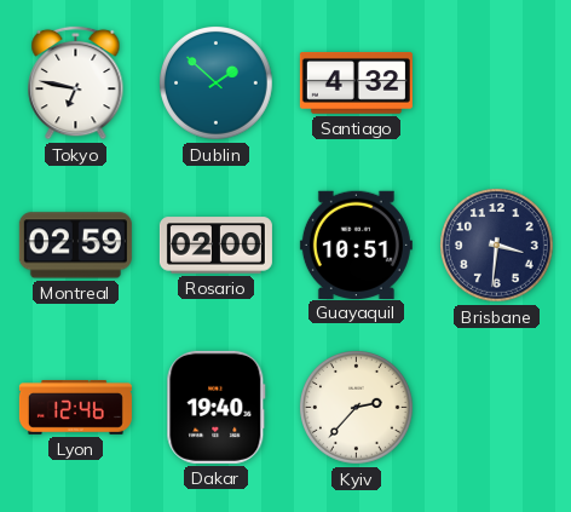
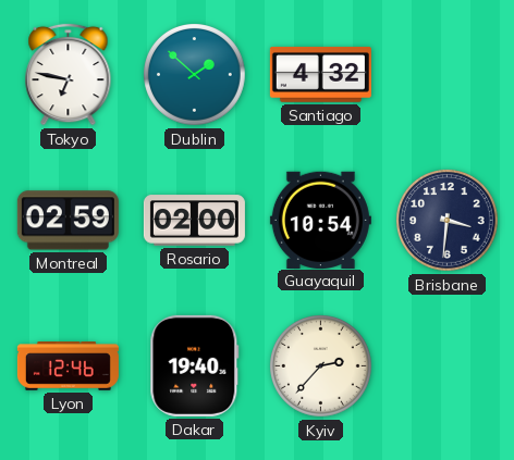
Guayaquil: 10:51 -> 10:54
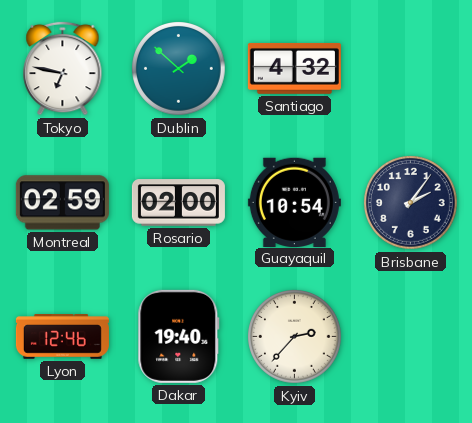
Brisbane: 3:31 -> 2:06
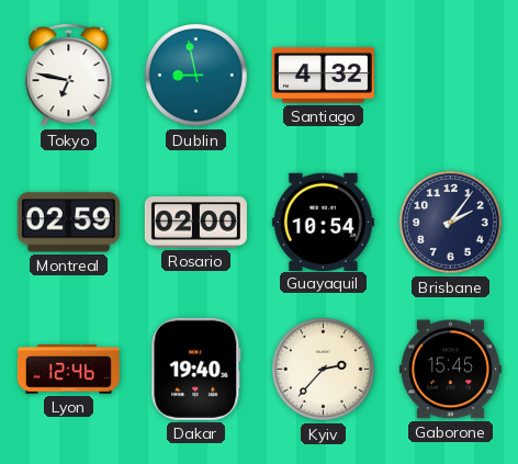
Dublin: 1:52 -> 8:58
Gaborone: none -> 15:45
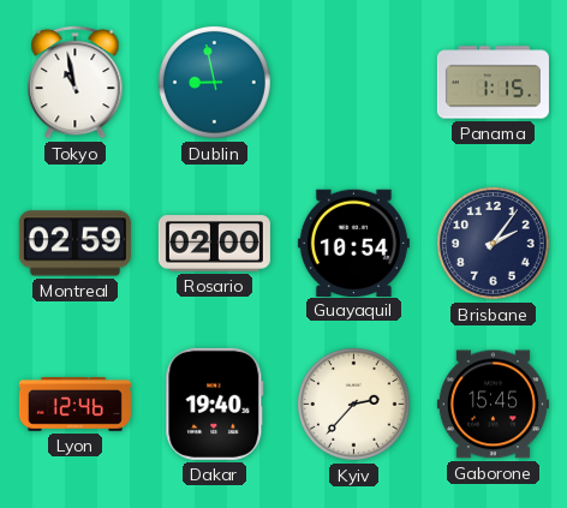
Tokyo: 6:47 -> 10:58
Santiago: 4:32 -> none
Panama: none -> 1:15
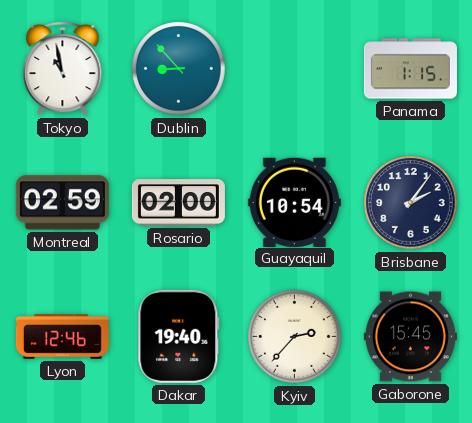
Dublin: 8:58 -> 8:53
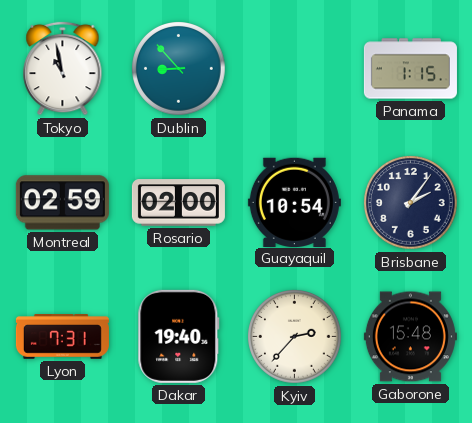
Lyon: 12:46 -> 7:31
Gaborone: 15:45 -> 15:48
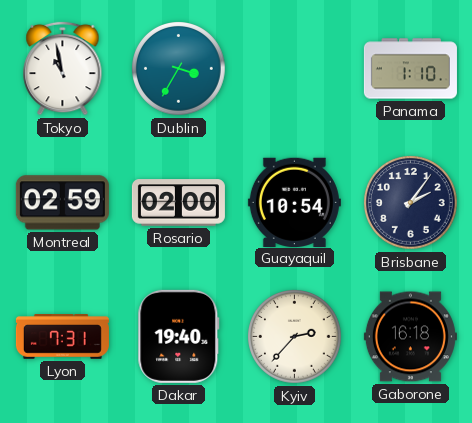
Dublin: 8:53 -> 3:35
Panama: 1:15 -> 1:10
Gaborone: 15:48 -> 16:18
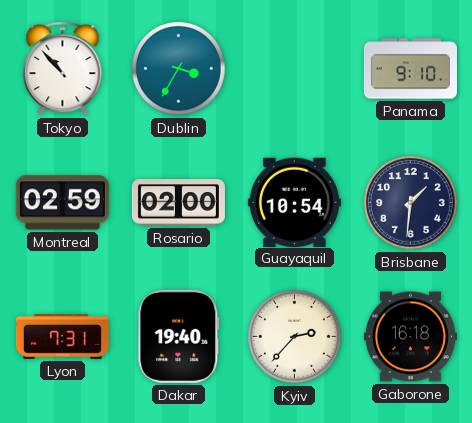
Tokyo: 10:58 -> 10:53
Panama: 1:10 -> 9:10
Brisbane: 2:06 -> 1:31
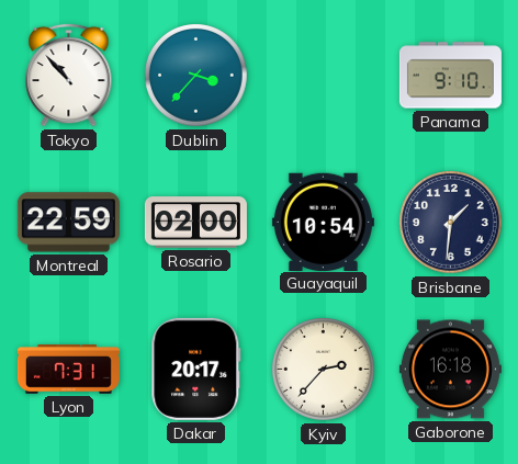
Dublin: 3:35 -> 3:37
Montreal: 02:59 -> 22:59
Dakar: 19:40 -> 20:17
